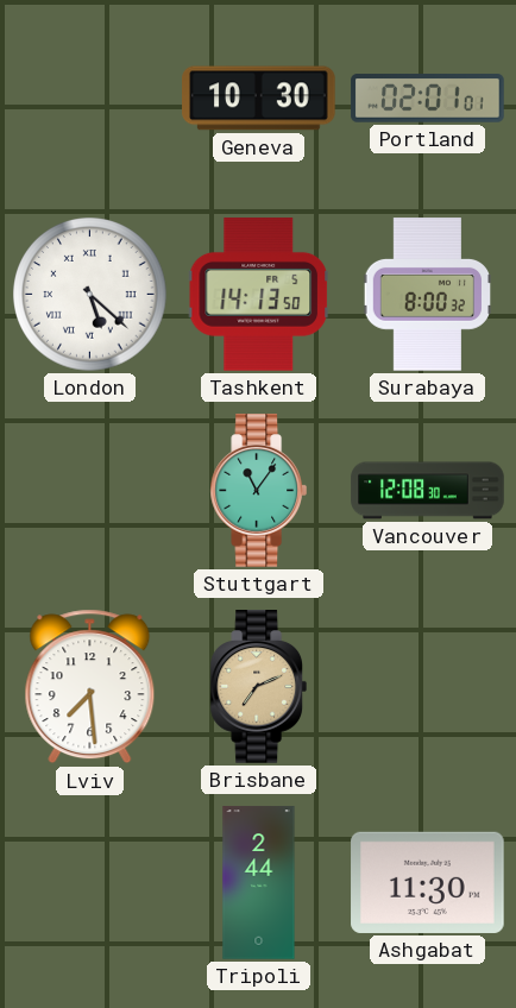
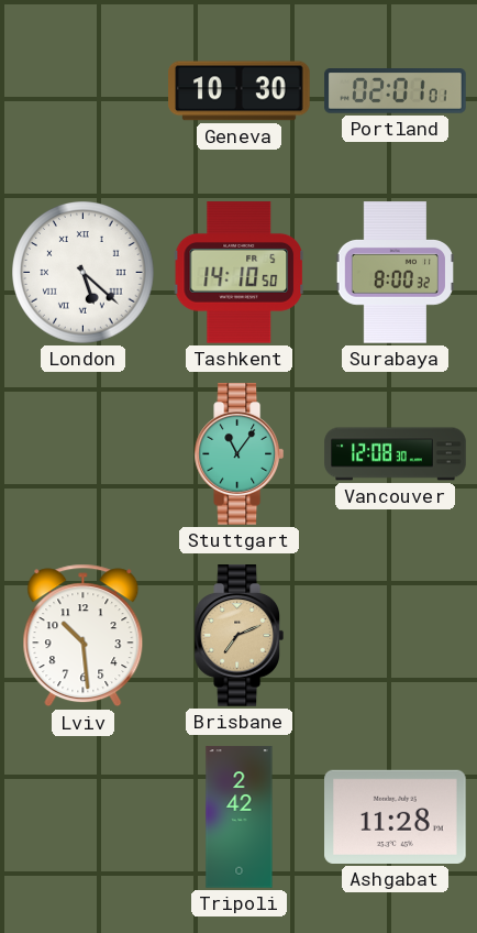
Tashkent: 14:13 -> 14:10
Lviv: 7:29 -> 10:29
Tripoli: 2:44 -> 2:42
Ashgabat: 11:30 -> 11:28
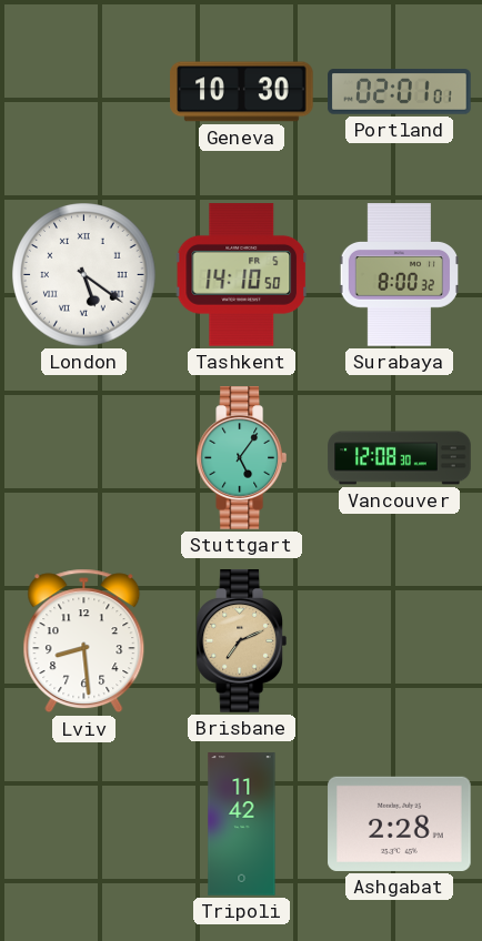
London: 5:22 -> 5:21
Stuttgart: 11:06 -> 5:06
Lviv: 10:29 -> 8:29
Tripoli: 2:42 -> 11:42
Ashgabat: 11:28 -> 2:28
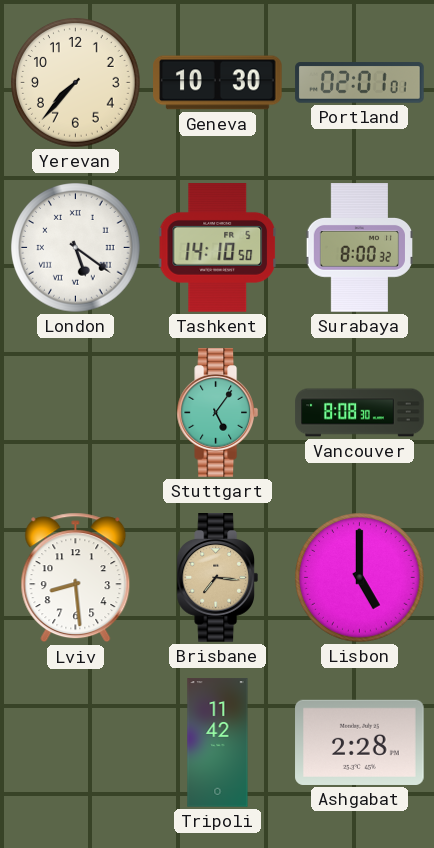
Yerevan: none -> 7:37
Vancouver: 12:08 -> 8:08
Brisbane: 7:11 -> 7:16
Lisbon: none -> 5:00
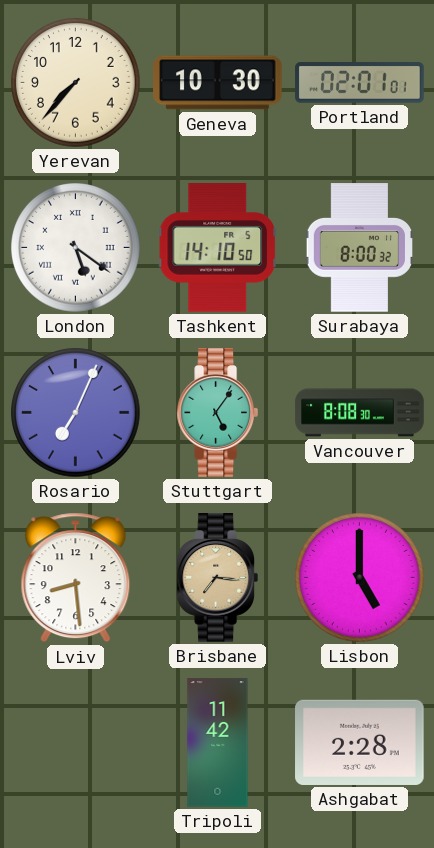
Rosario: none -> 7:04
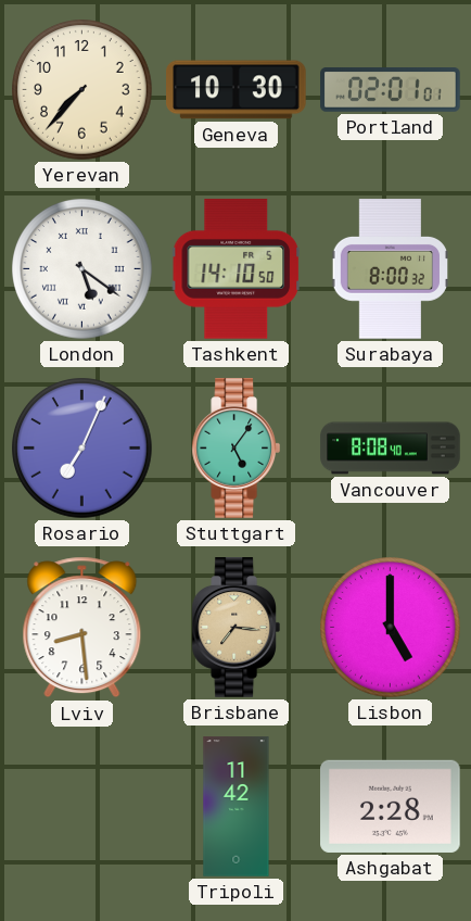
Vancouver: 8:08:30 -> 8:08:40
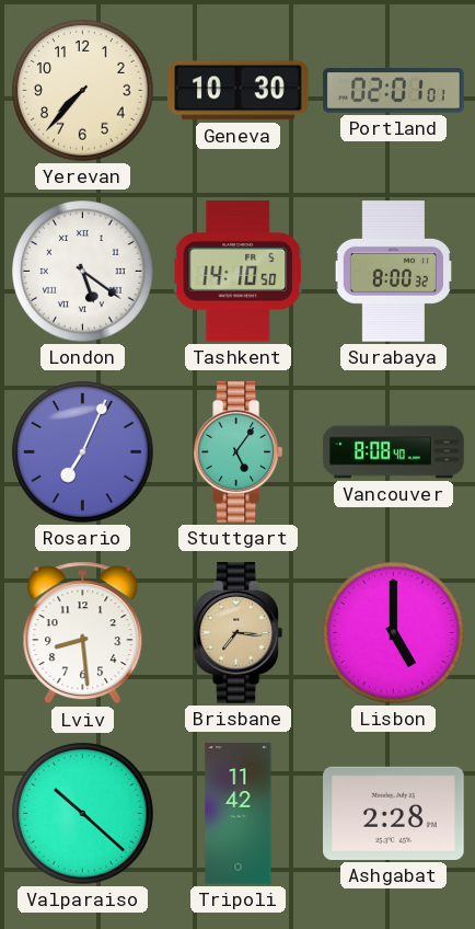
Valparaiso: none -> 10:22
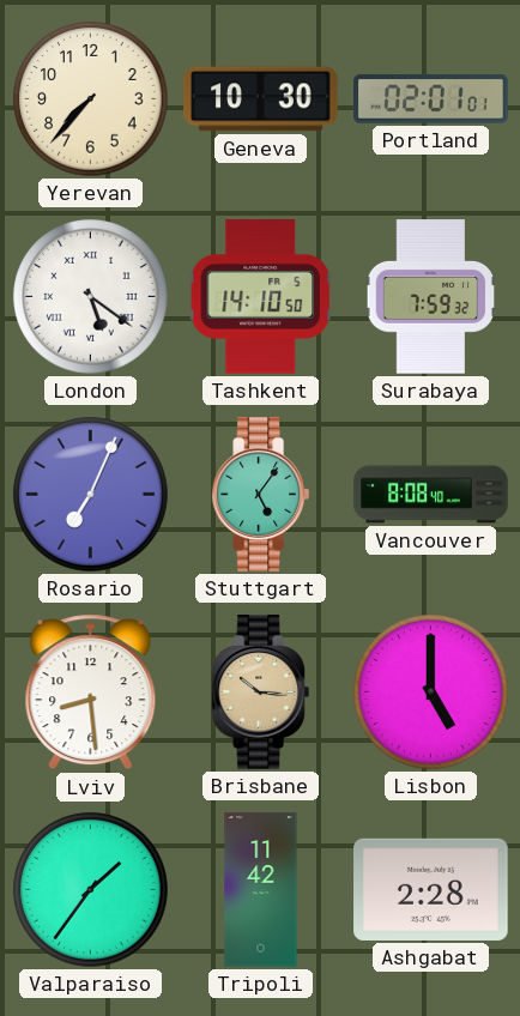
Surabaya: 8:00 -> 7:59
Brisbane: 7:16 -> 10:16
Valparaiso: 10:22 -> 1:36
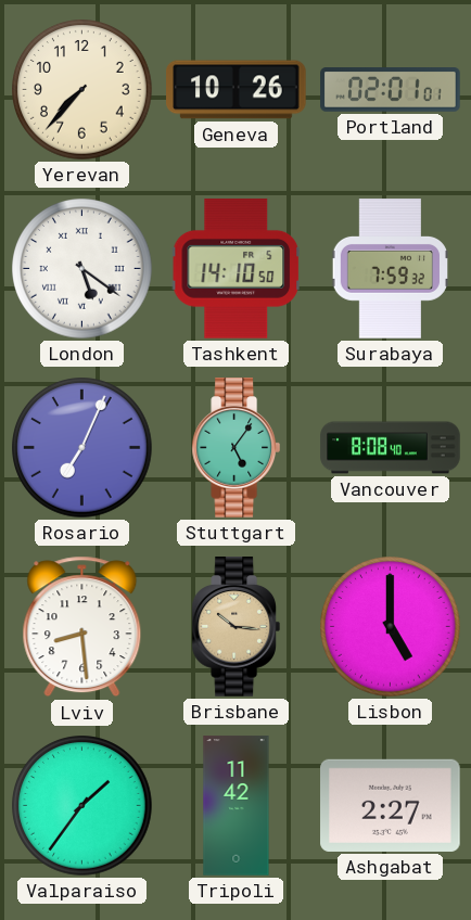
Geneva: 10:30 -> 10:26
Ashgabat: 2:28 -> 2:27
